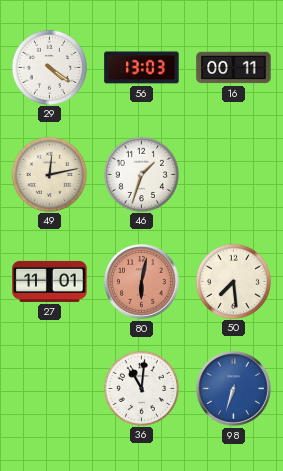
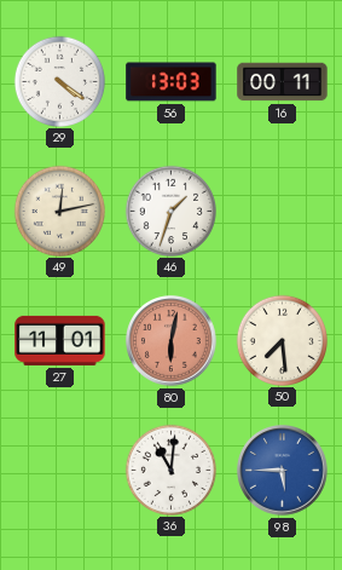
98: 6:33 -> 5:45
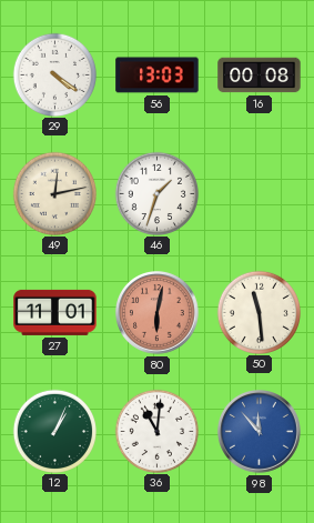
16: 00:11 -> 00:08
50: 7:29 -> 11:29
12: none -> 1:04
98: 5:45 -> 11:53
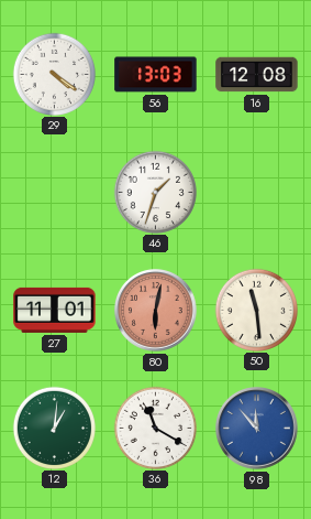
16: 00:08 -> 12:08
49: 12:13 -> none
12: 1:04 -> 1:01
36: 11:01 -> 11:20
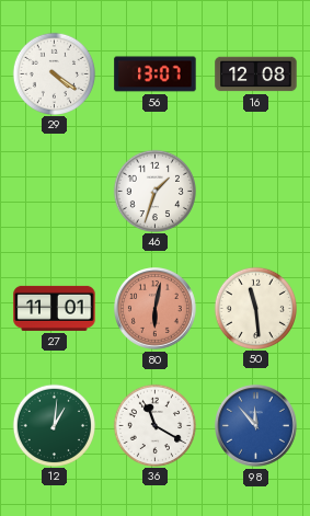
56: 13:03 -> 13:07
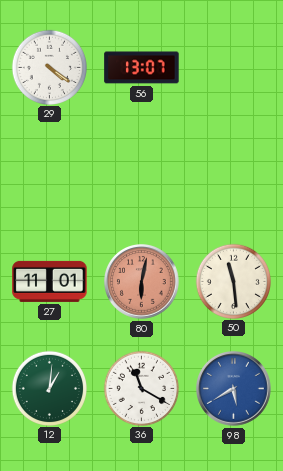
16: 12:08 -> none
46: 1:33 -> none
98: 11:53 -> 5:40
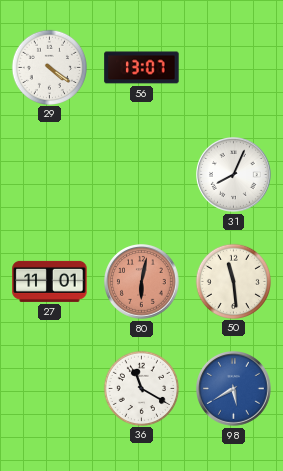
31: none -> 8:04
12: 1:01 -> none
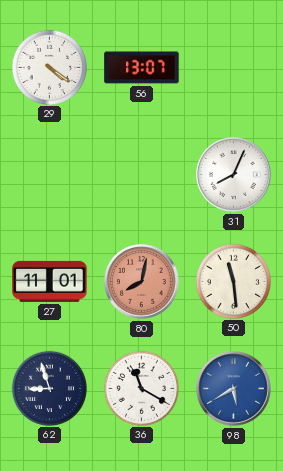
80: 6:02 -> 8:02
62: none -> 8:57
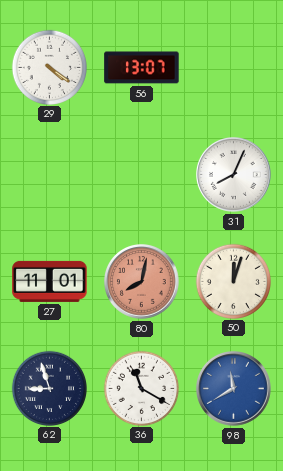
50: 11:29 -> 12:03
98: 5:40 -> 11:40
